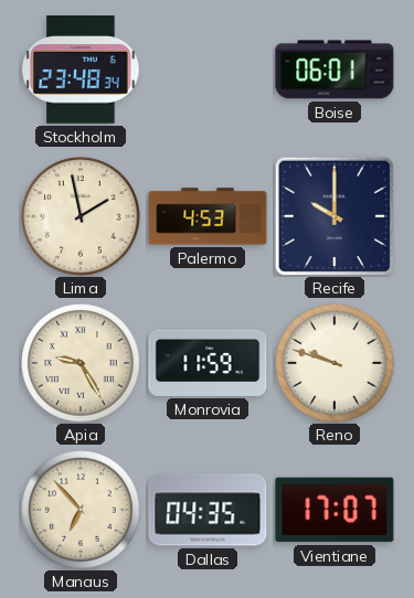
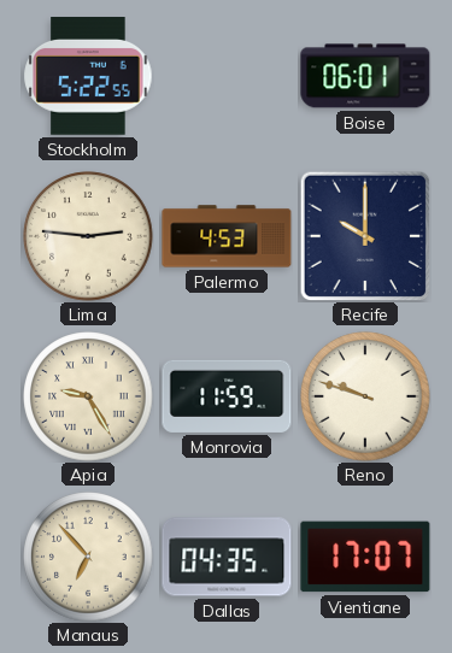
Stockholm: 23:48 -> 5:22
Lima: 1:58 -> 2:46
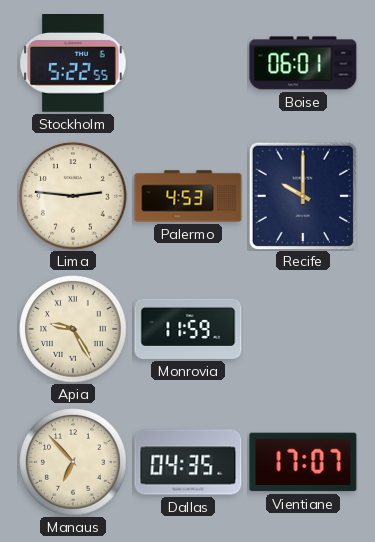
Reno: 9:48 -> none
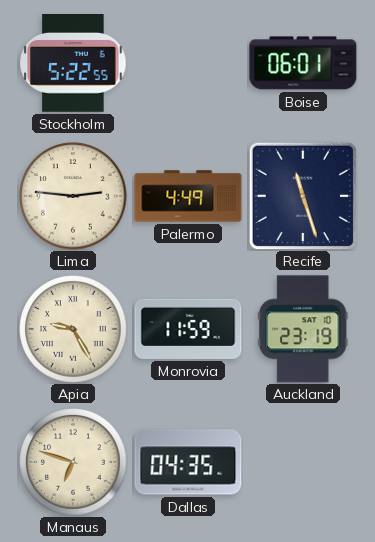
Palermo: 4:53 -> 4:49
Recife: 10:00 -> 11:27
Auckland: none -> 23:19
Manaus: 6:53 -> 6:48
Vientiane: 17:07 -> none
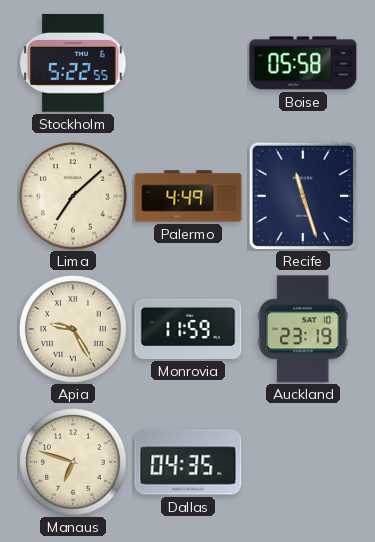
Boise: 06:01 -> 05:58
Lima: 2:46 -> 7:08
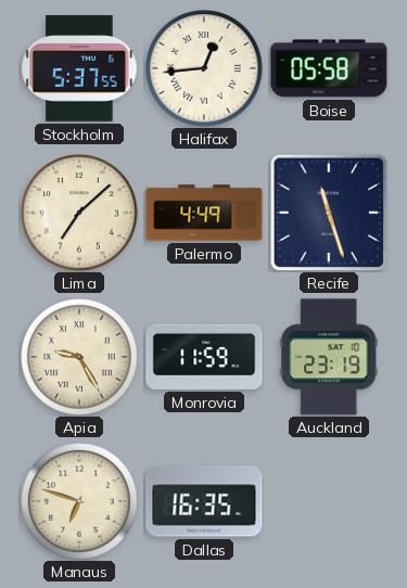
Stockholm: 5:22 -> 5:37
Halifax: none -> 12:44
Dallas: 04:35 -> 16:35
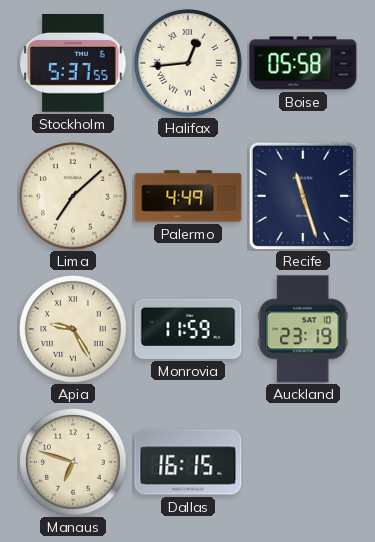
Dallas: 16:35 -> 16:15
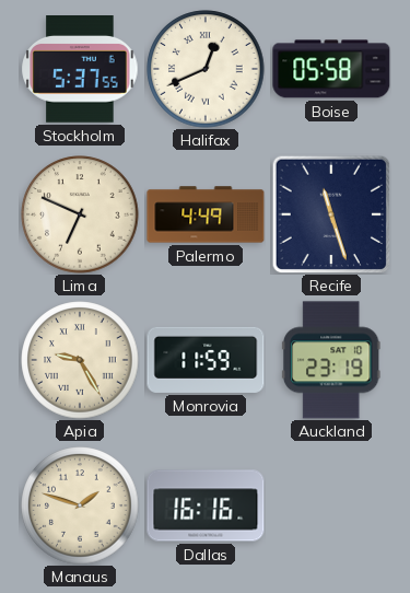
Halifax: 12:44 -> 12:41
Lima: 7:08 -> 6:49
Manaus: 6:48 -> 1:48
Dallas: 16:15 -> 16:16
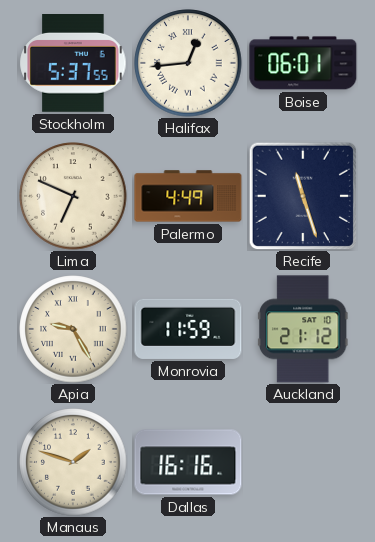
Halifax: 12:41 -> 12:44
Boise: 05:58 -> 06:01
Auckland: 23:19 -> 21:12
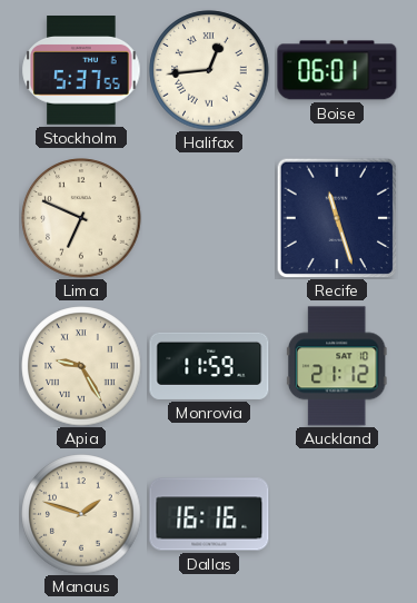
Palermo: 4:49 -> none
